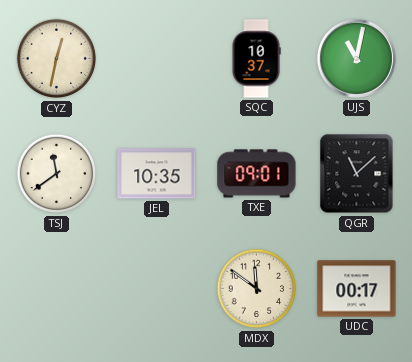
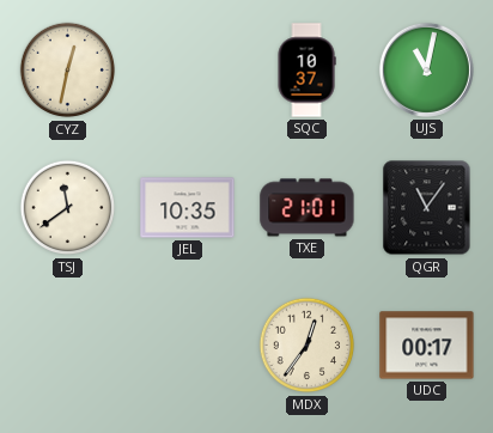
TXE: 09:01 -> 21:01
QGR: 11:08 -> 11:06
MDX: 11:51 -> 12:36
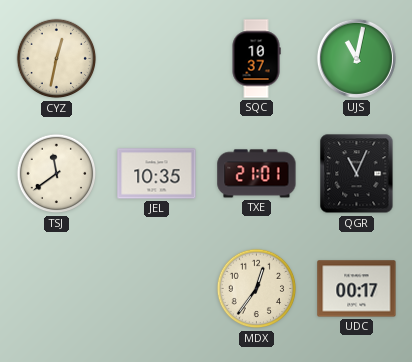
QGR: 11:06 -> 11:04
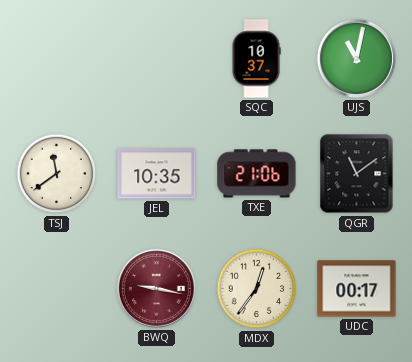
CYZ: 12:32 -> none
TXE: 21:01 -> 21:06
QGR: 11:04 -> 11:09
BWQ: none -> 9:17
